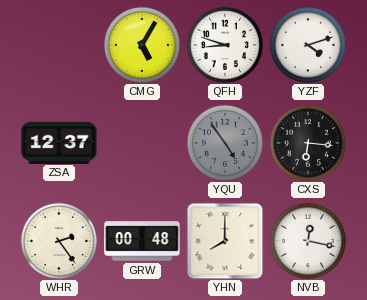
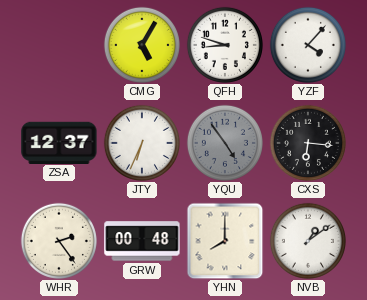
YZF: 4:12 -> 4:07
JTY: none -> 6:34
NVB: 12:17 -> 1:09
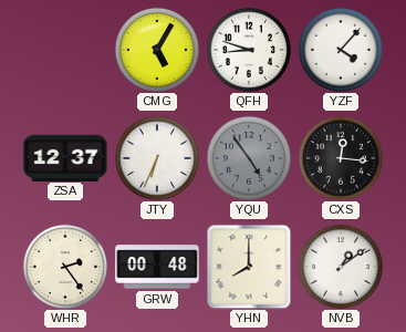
CXS: 6:16 -> 12:16
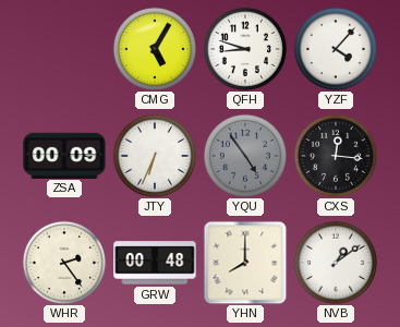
ZSA: 12:37 -> 00:09
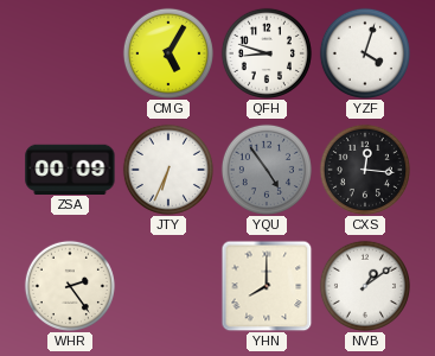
YZF: 4:07 -> 4:03
GRW: 00:48 -> none
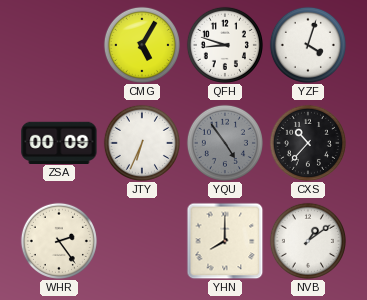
CXS: 12:16 -> 10:37
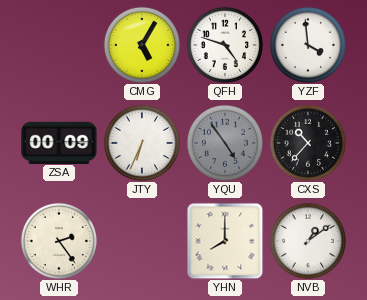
QFH: 8:48 -> 4:48
YZF: 4:03 -> 3:59
